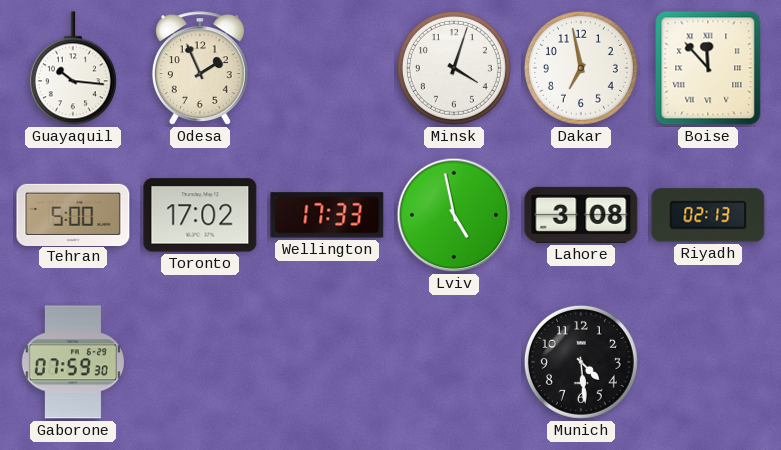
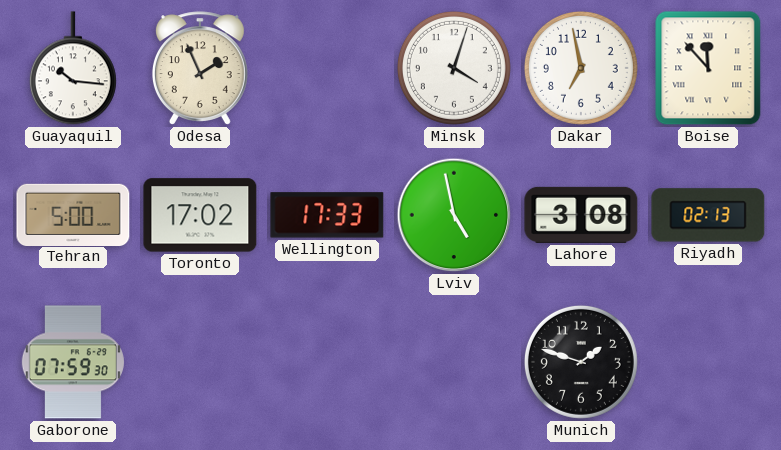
Munich: 4:29 -> 1:48
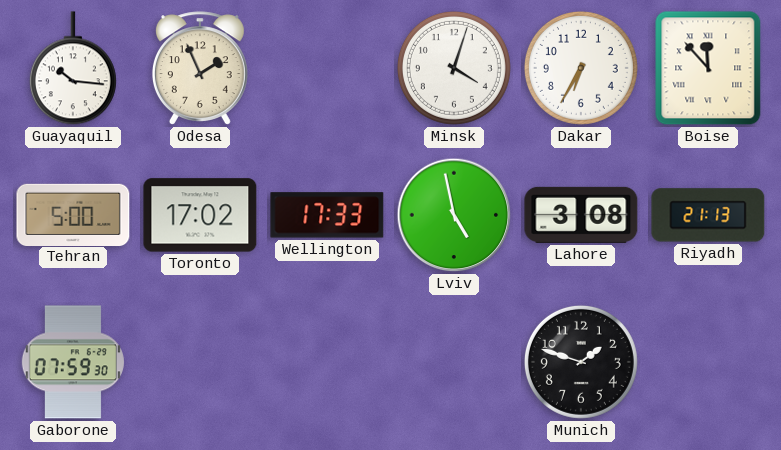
Dakar: 6:58 -> 6:35
Riyadh: 02:13 -> 21:13
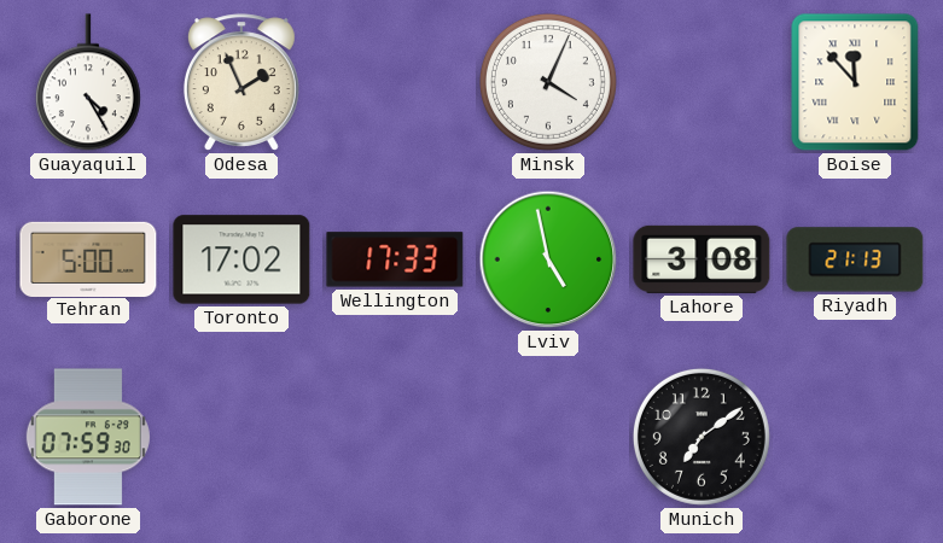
Guayaquil: 10:16 -> 4:25
Minsk: 4:03 -> 4:04
Dakar: 6:35 -> none
Munich: 1:48 -> 7:09
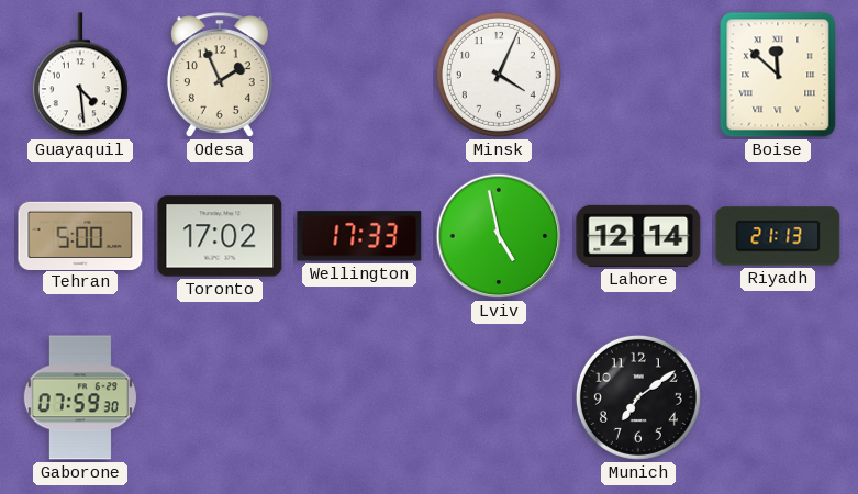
Guayaquil: 4:25 -> 4:29
Boise: 11:53 -> 11:52
Lahore: 3:08 -> 12:14
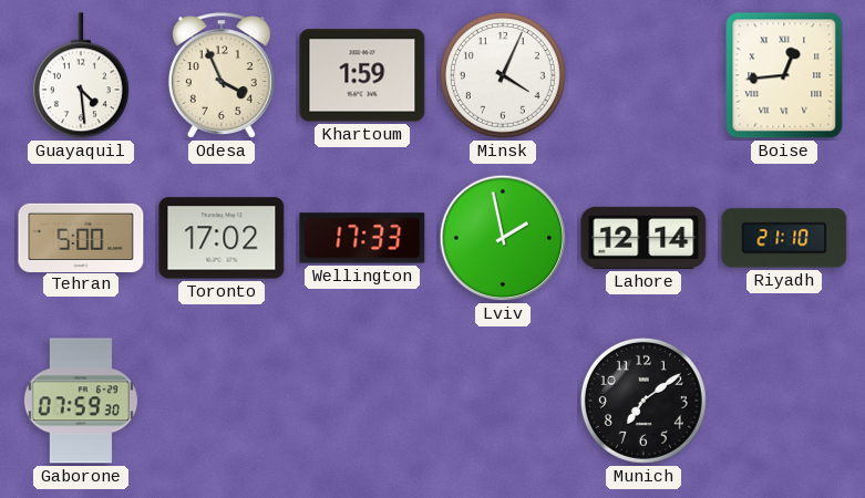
Odesa: 1:56 -> 3:56
Khartoum: none -> 1:59
Boise: 11:52 -> 12:44
Lviv: 4:58 -> 1:58
Riyadh: 21:13 -> 21:10
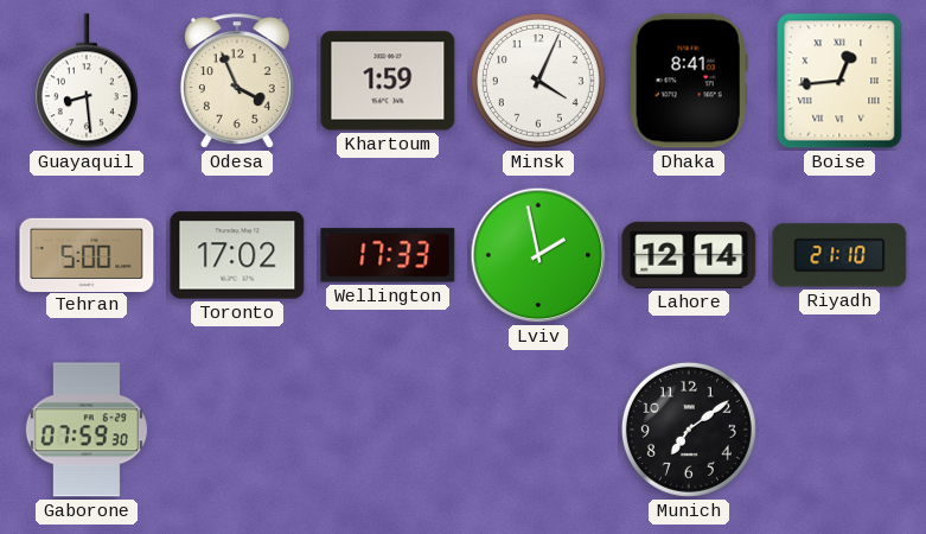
Guayaquil: 4:29 -> 8:29
Dhaka: none -> 8:41
